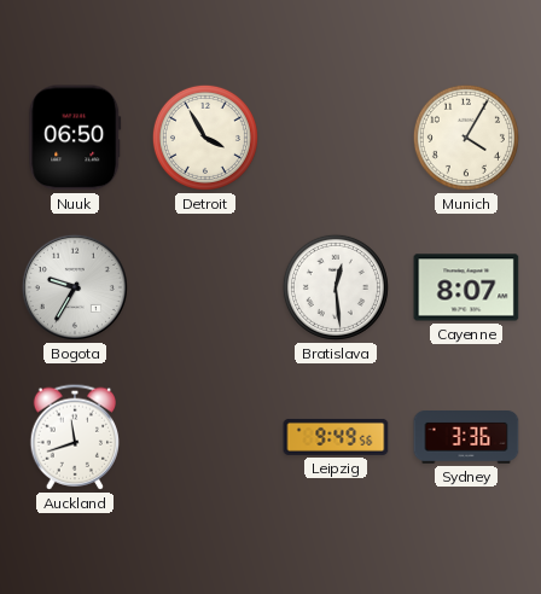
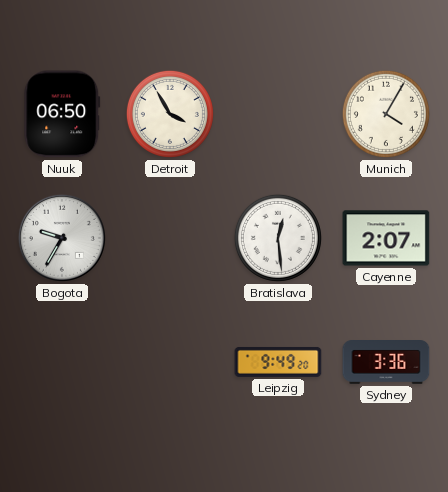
Cayenne: 8:07 -> 2:07
Auckland: 11:42 -> none
Leipzig: 9:49:56 -> 9:49:20
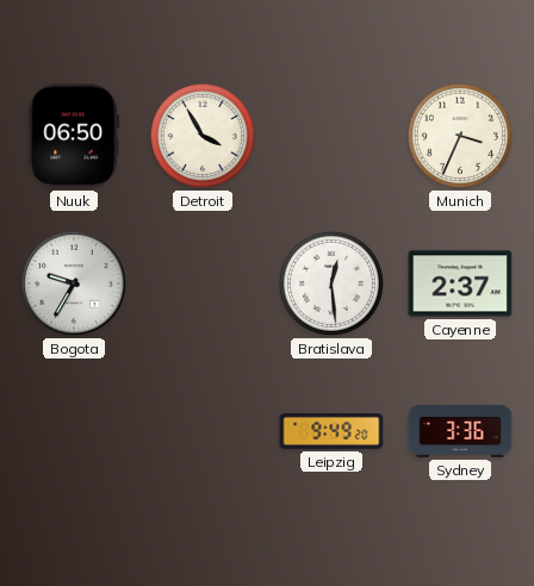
Munich: 4:05 -> 3:34
Cayenne: 2:07 -> 2:37
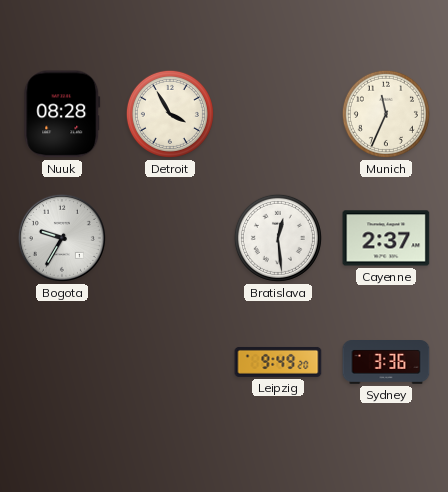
Nuuk: 06:50 -> 08:28
Munich: 3:34 -> 11:34
